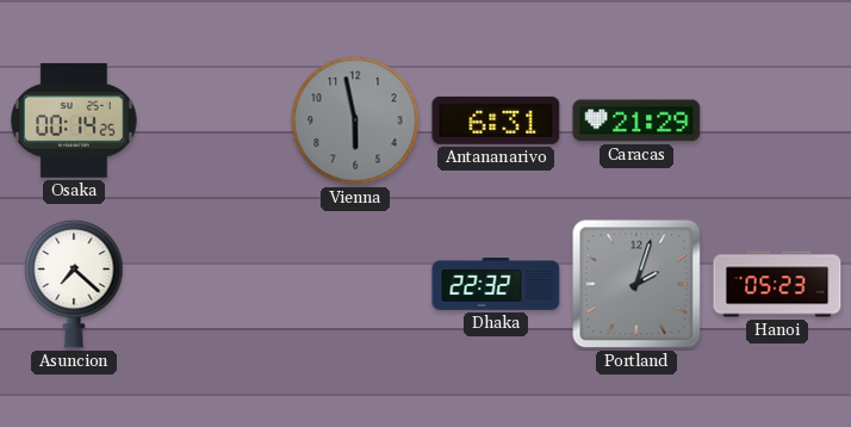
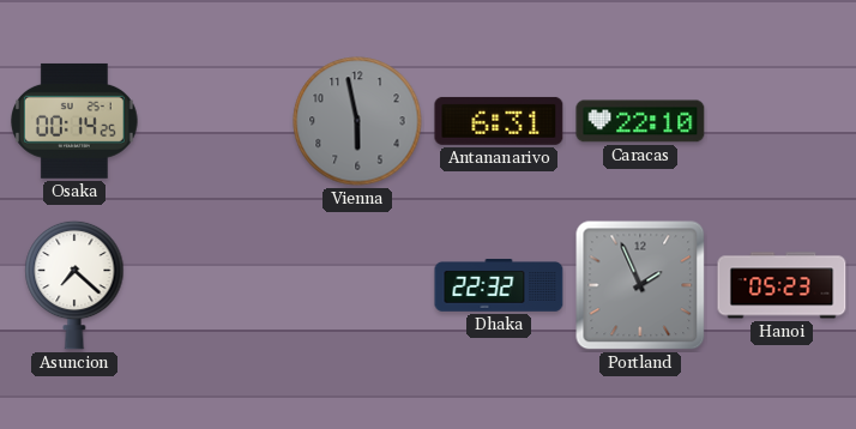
Caracas: 21:29 -> 22:10
Portland: 2:03 -> 1:56
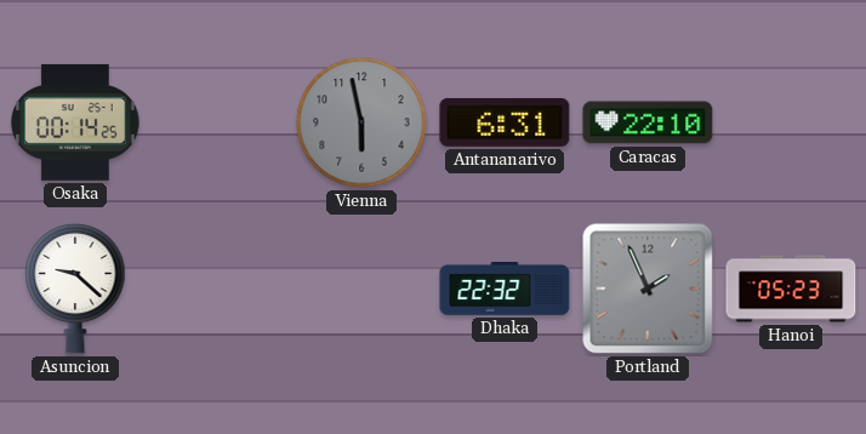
Asuncion: 7:22 -> 9:22
